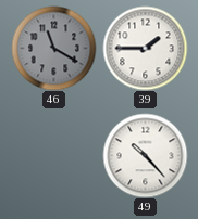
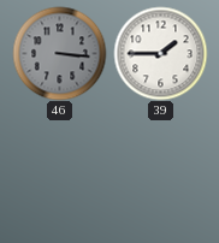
46: 11:20 -> 3:16
49: 10:23 -> none
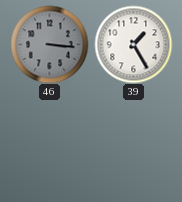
39: 1:45 -> 1:25
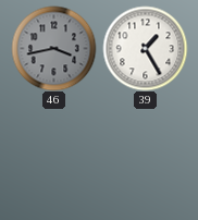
46: 3:16 -> 3:43
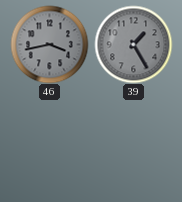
39 dial: white -> grey
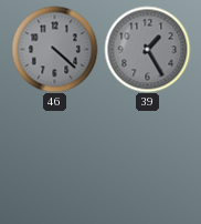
46: 3:43 -> 4:22
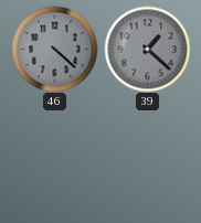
39: 1:25 -> 1:22
